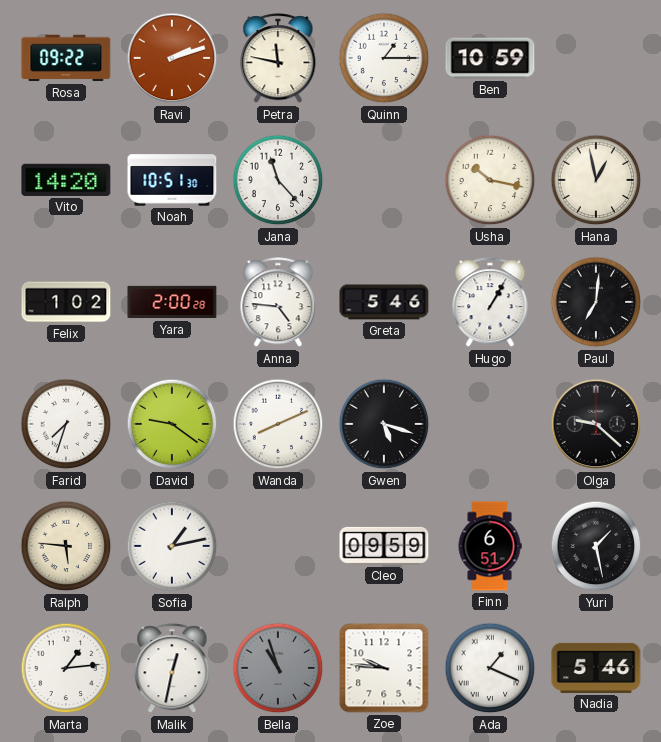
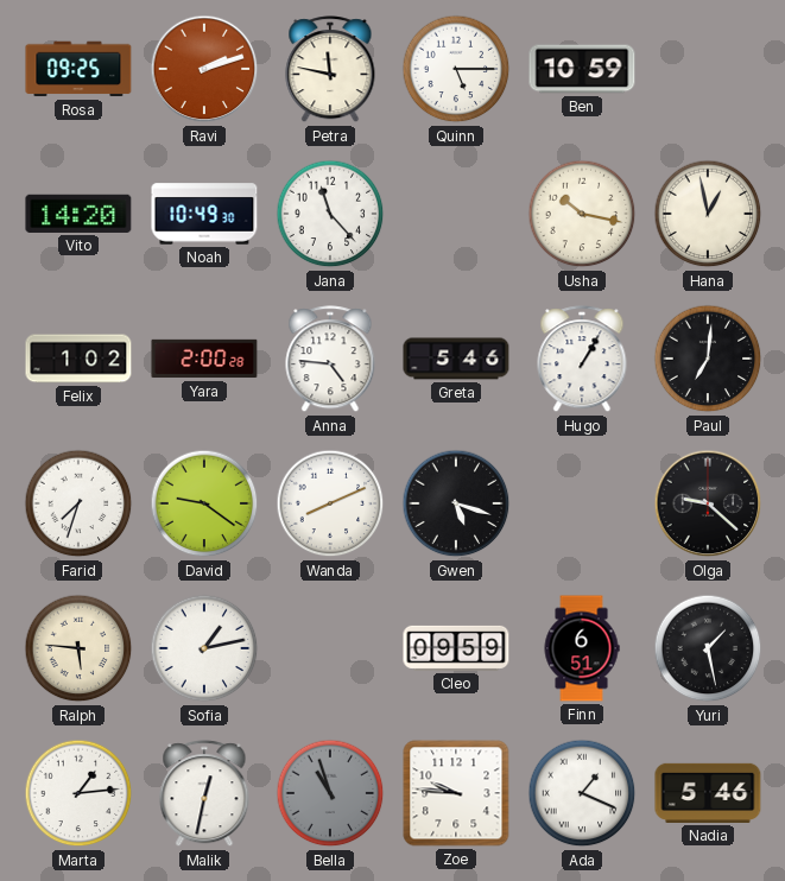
Rosa: 09:22 -> 09:25
Quinn: 1:15 -> 5:15
Noah: 10:51 -> 10:49
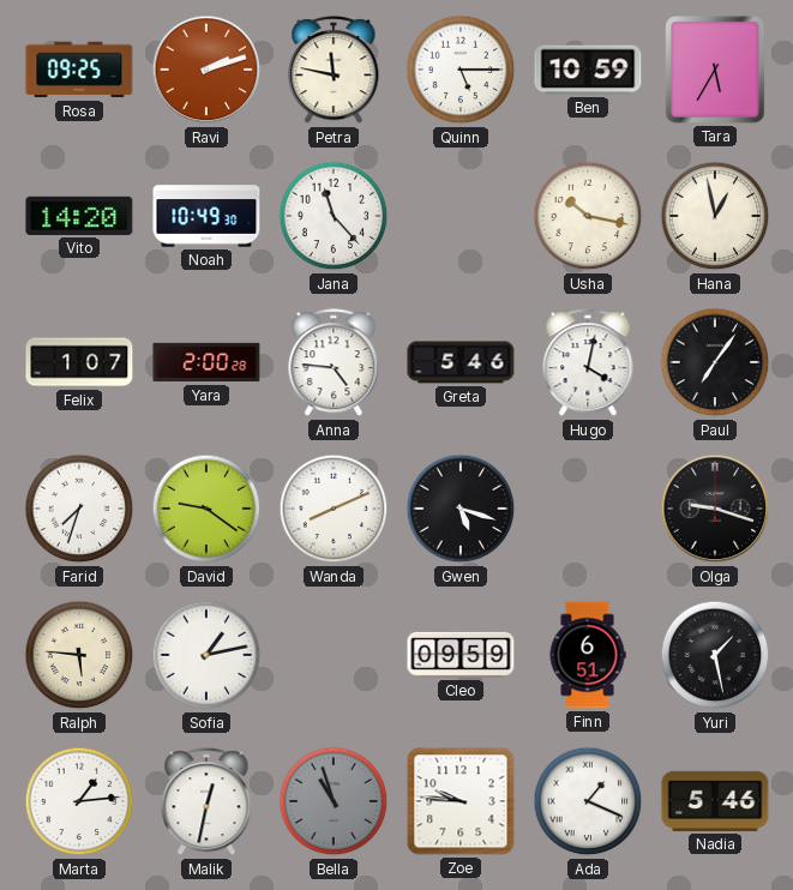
Tara: none -> 5:35
Felix: 1:02 -> 1:07
Hugo: 1:05 -> 4:02
Paul: 7:01 -> 7:06
Olga: 9:22 -> 9:18
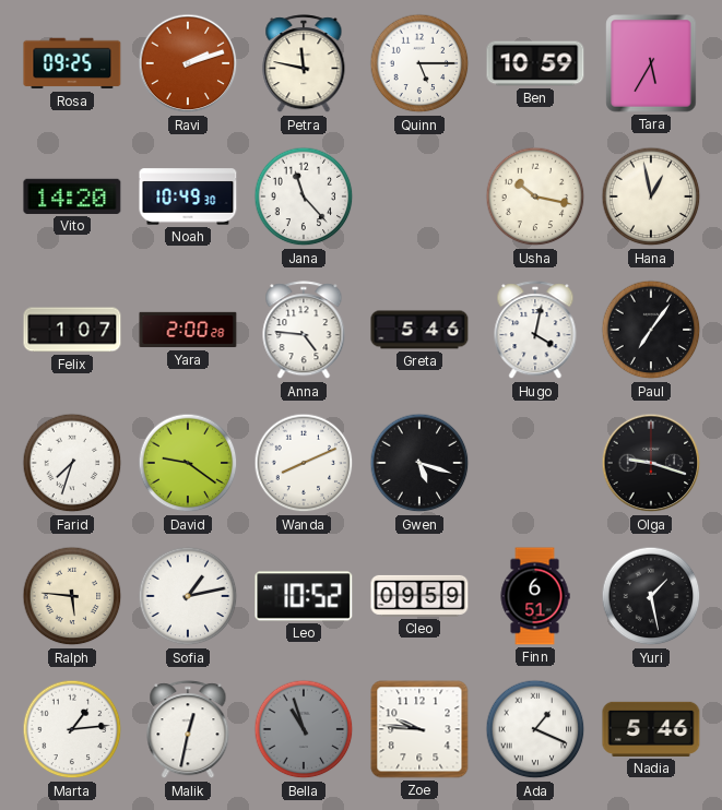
Leo: none -> 10:52
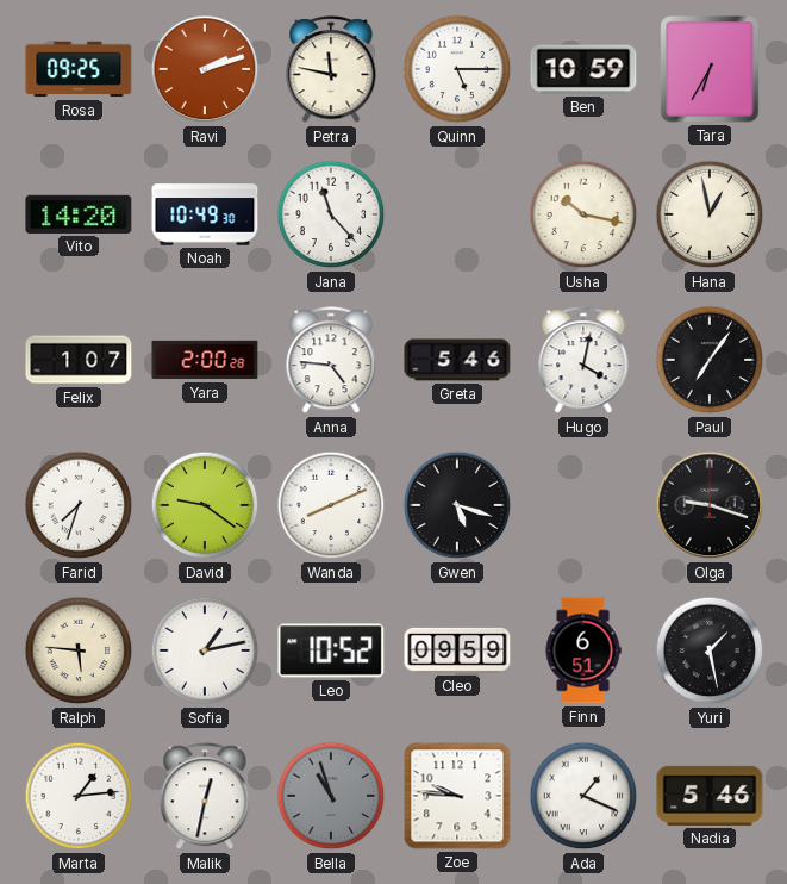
Tara: 5:35 -> 6:35
